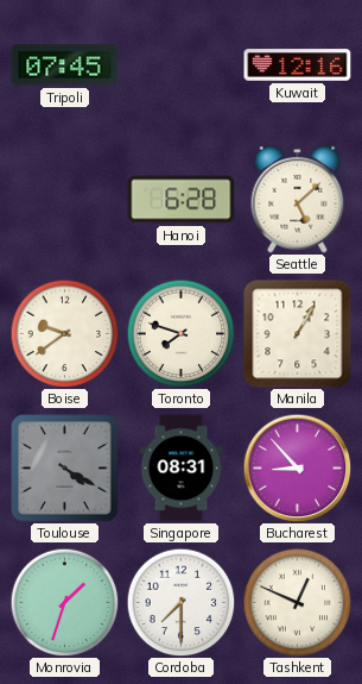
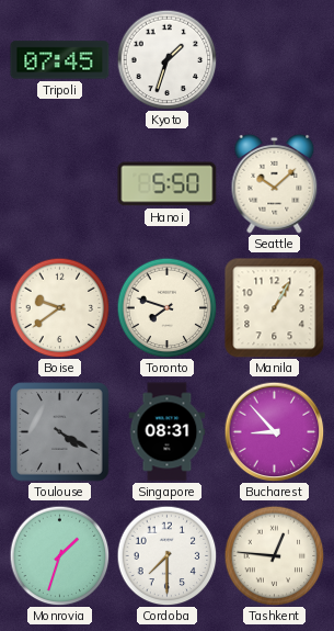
Kyoto: none -> 1:33
Kuwait: 12:16 -> none
Hanoi: 6:28 -> 5:50
Seattle: 5:08 -> 10:08
Tashkent: 12:49 -> 12:46
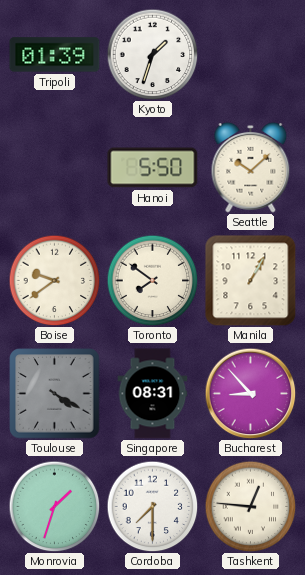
Tripoli: 07:45 -> 01:39
Toronto: 7:48 -> 7:51
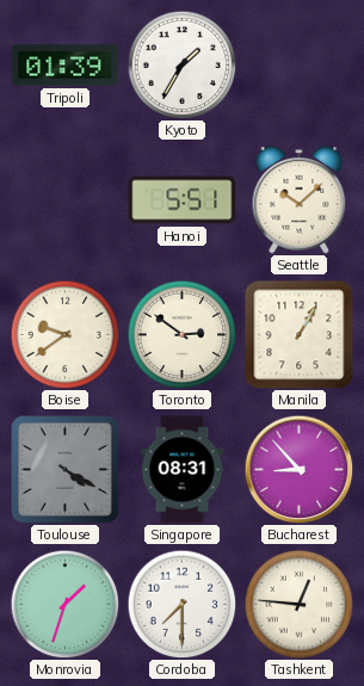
Kyoto: 1:33 -> 1:35
Hanoi: 5:50 -> 5:51
Toronto: 7:51 -> 2:51
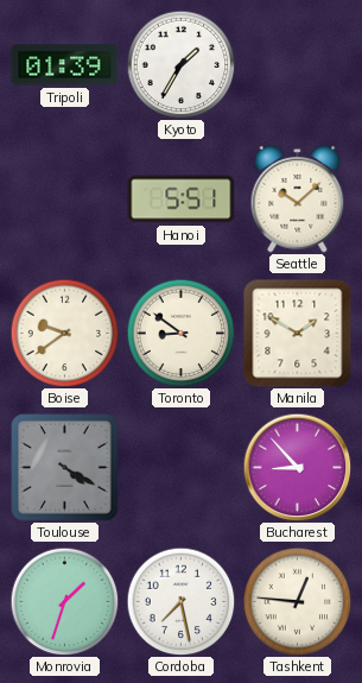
Toronto: 2:51 -> 8:51
Manila: 1:05 -> 1:50
Singapore: 08:31 -> none
Cordoba: 7:30 -> 7:28
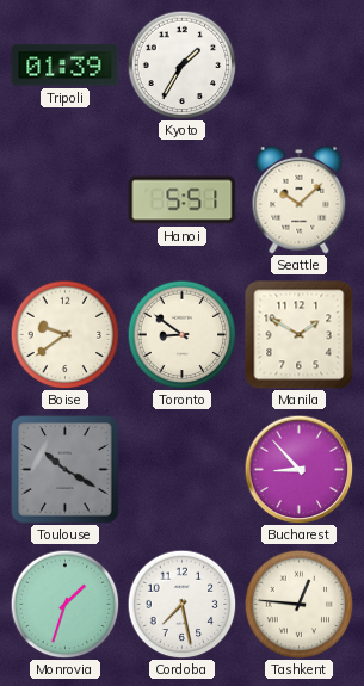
Toulouse: 4:20 -> 10:20
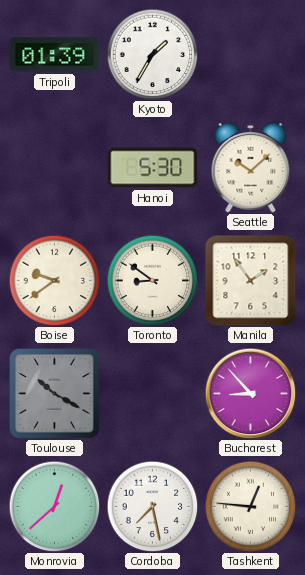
Hanoi: 5:51 -> 5:30
Manila: 1:50 -> 1:54
Monrovia: 1:33 -> 12:38
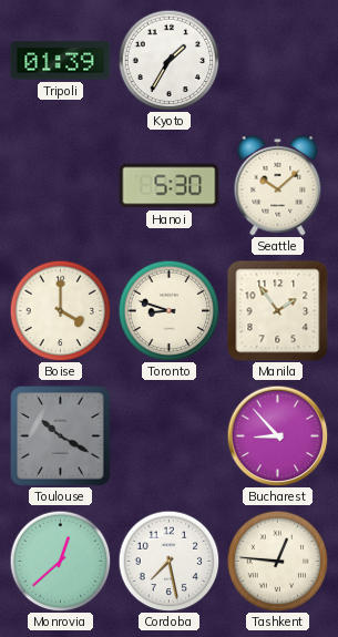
Boise: 9:39 -> 4:00
Toronto: 8:51 -> 8:48
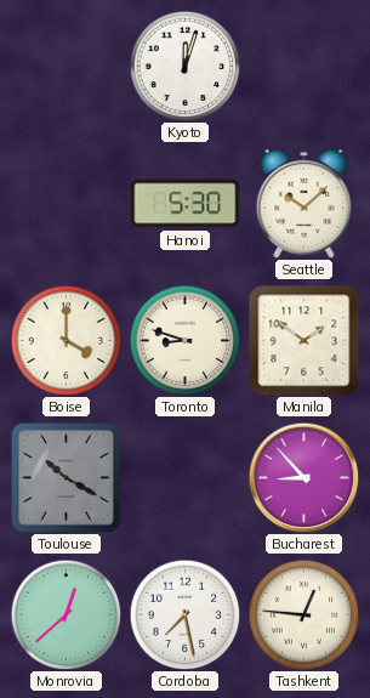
Tripoli: 01:39 -> none
Kyoto: 1:35 -> 12:03
Manila: 1:54 -> 1:51
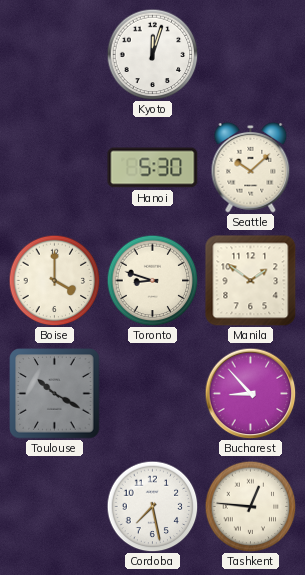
Monrovia: 12:38 -> none
